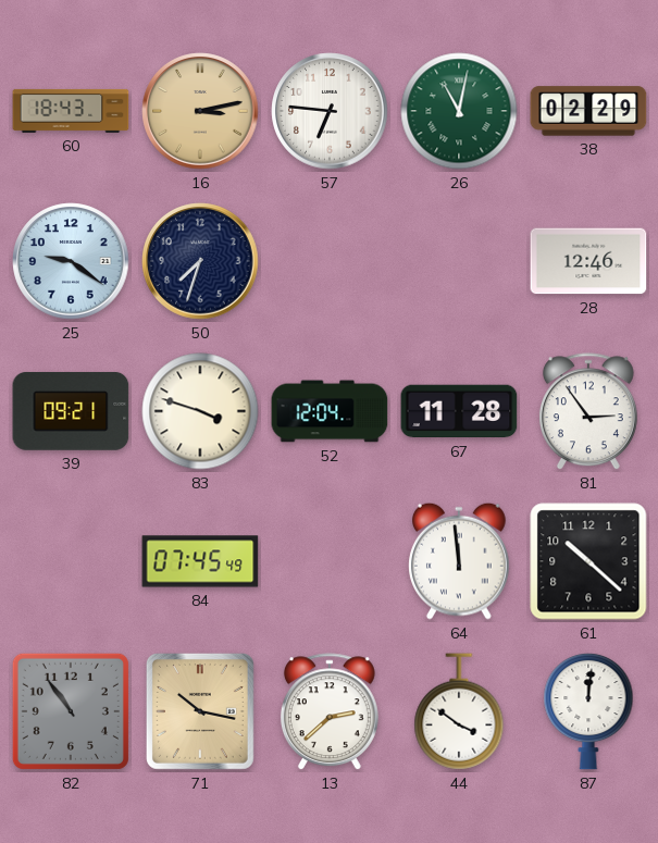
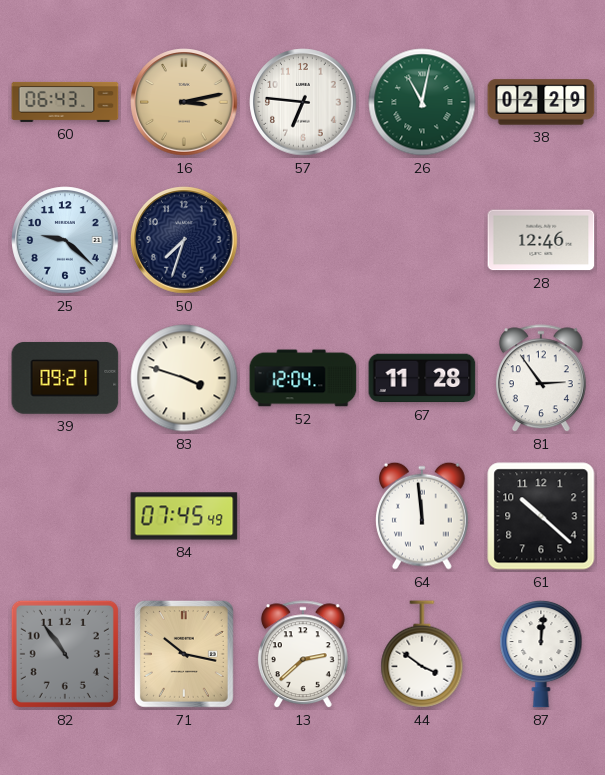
60: 18:43 -> 06:43
25: 9:21 -> 9:22
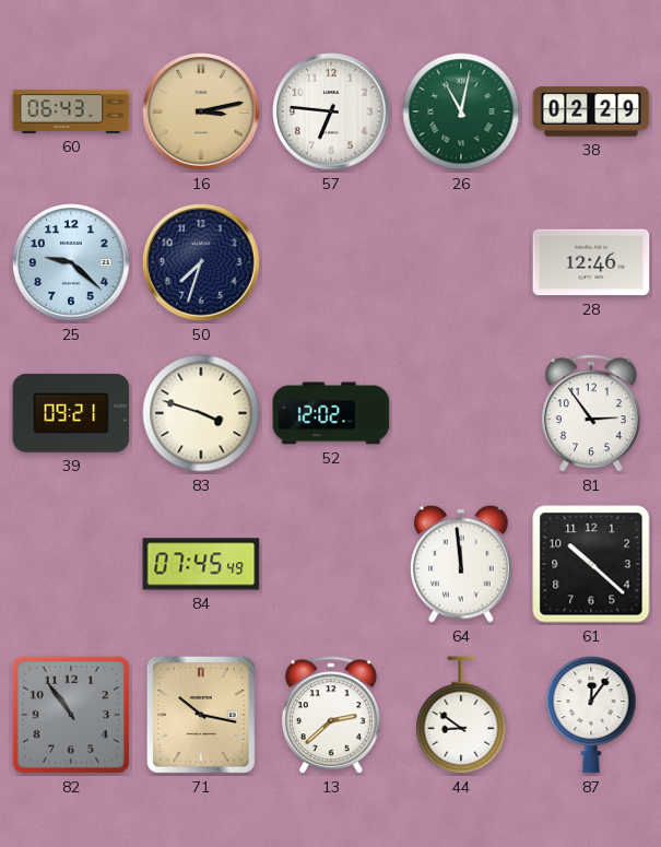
52: 12:04 -> 12:02
67: 11:28 -> none
44: 3:51 -> 8:51
87: 12:01 -> 12:06
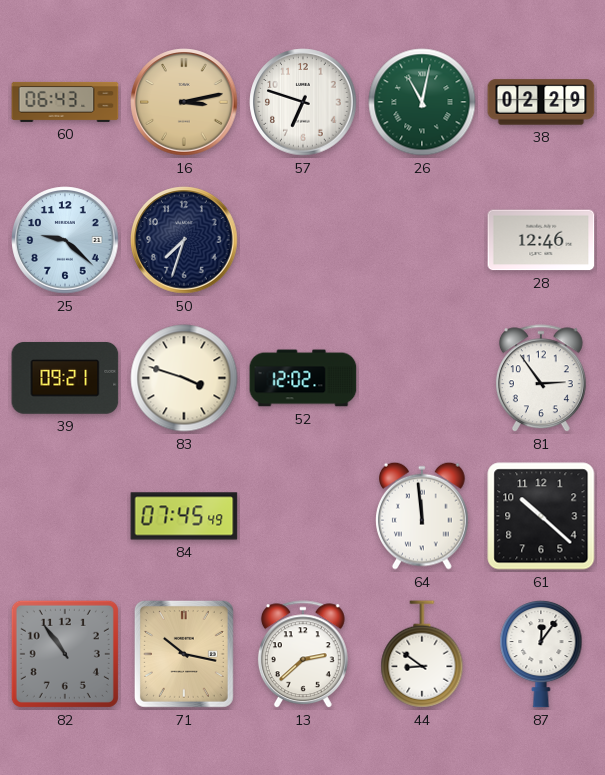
57: 6:46 -> 6:48
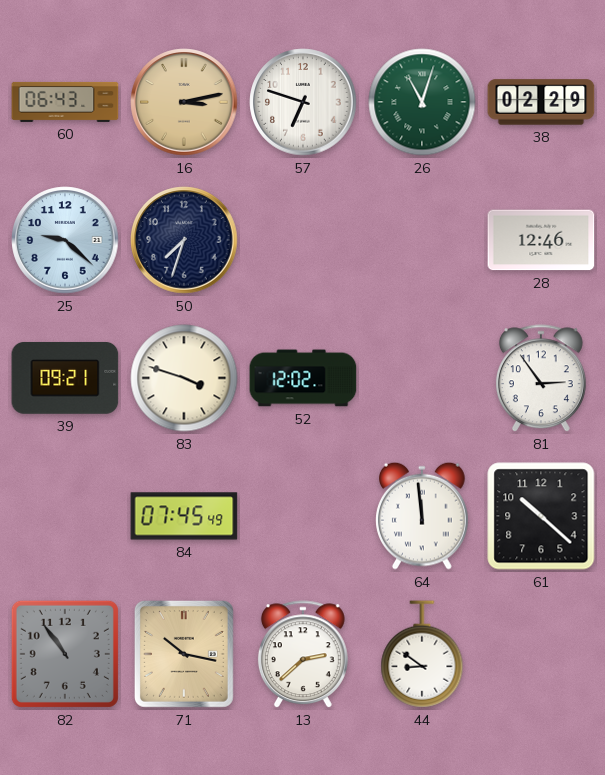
26: 11:02 -> 11:03
87: 12:06 -> none
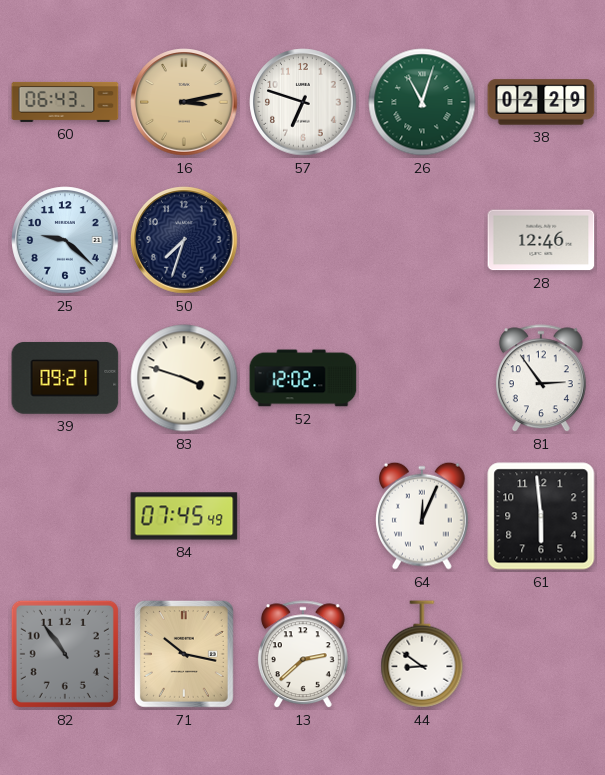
64: 11:59 -> 12:04
61: 10:22 -> 5:59
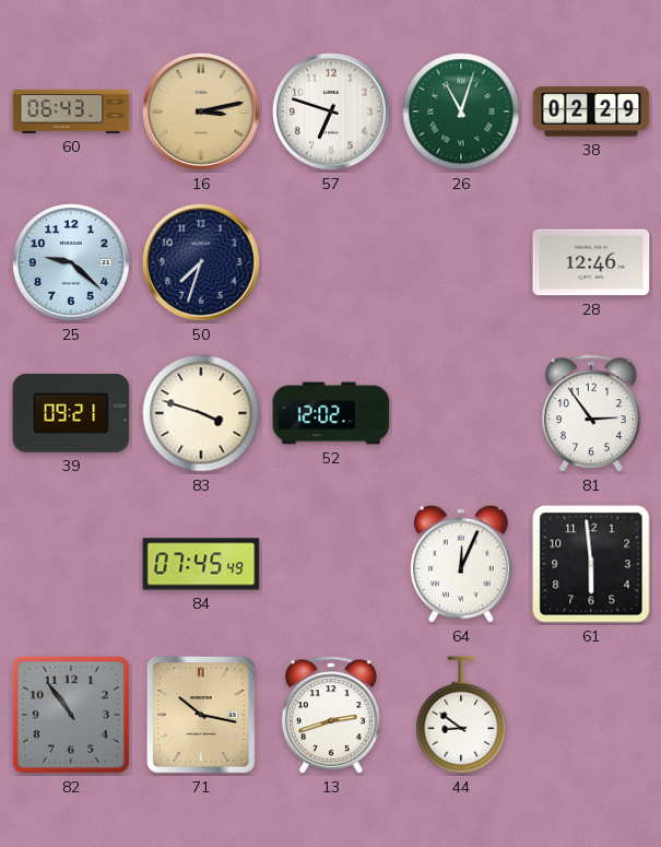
13: 2:38 -> 2:42
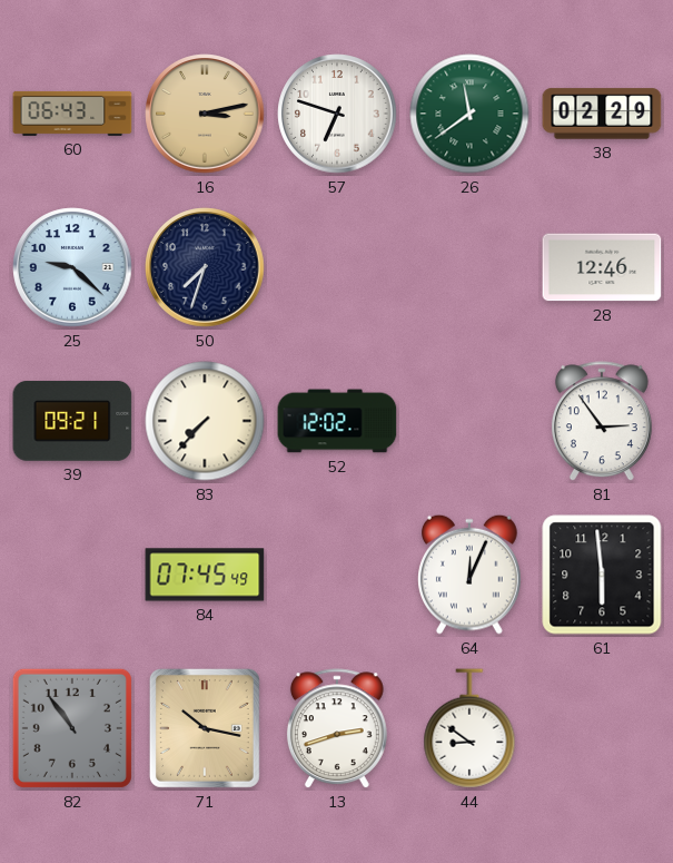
26: 11:03 -> 11:39
83: 3:48 -> 7:37
